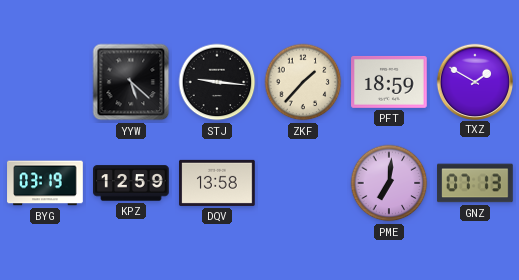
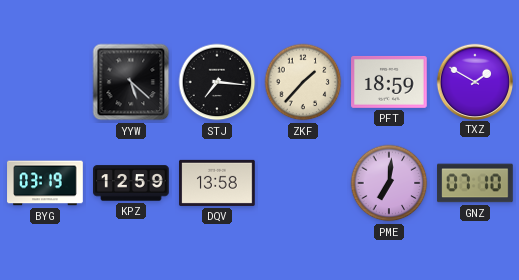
STJ: 9:16 -> 7:16
GNZ: 07:13 -> 07:10
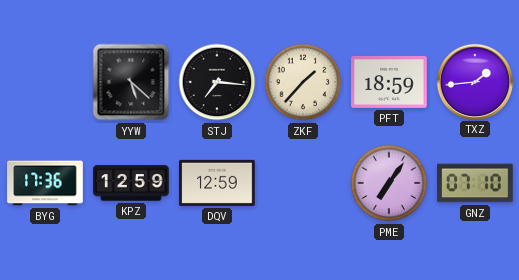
TXZ: 1:50 -> 1:44
BYG: 03:19 -> 17:36
DQV: 13:58 -> 12:59
PME: 7:01 -> 7:06
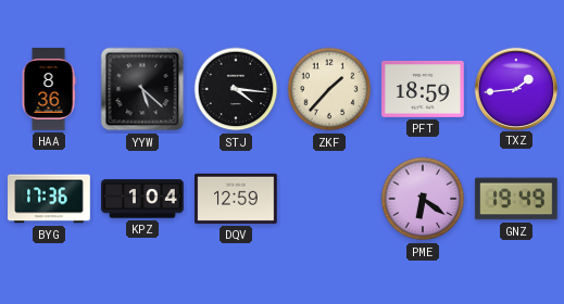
HAA: none -> 8:36
STJ: 7:16 -> 4:16
KPZ: 12:59 -> 1:04
PME: 7:06 -> 6:21
GNZ: 07:10 -> 19:49
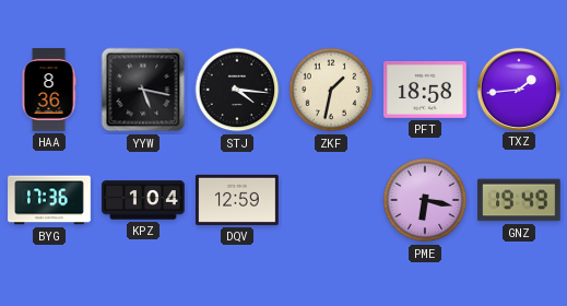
YYW: 5:22 -> 5:17
ZKF: 1:37 -> 1:32
PFT: 18:59 -> 18:58
PME: 6:21 -> 6:17
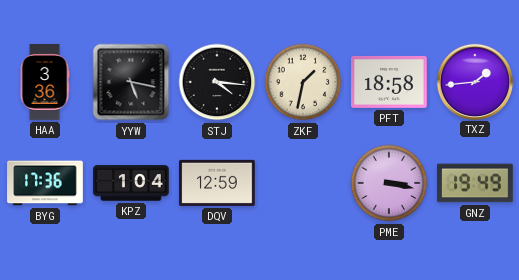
HAA: 8:36 -> 3:36
PME: 6:17 -> 3:17
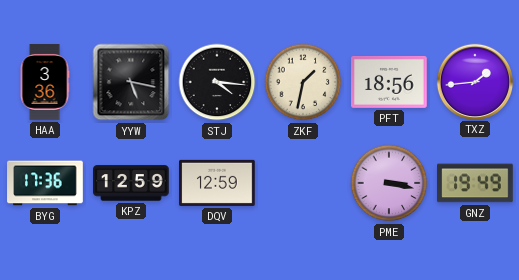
PFT: 18:58 -> 18:56
KPZ: 1:04 -> 12:59
